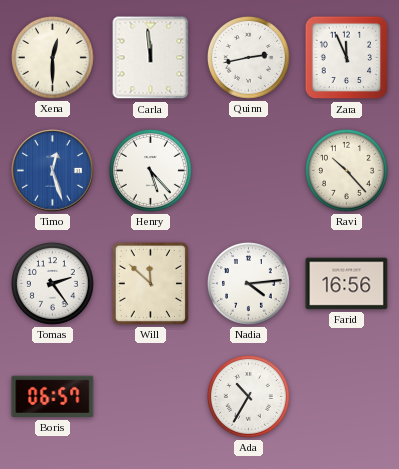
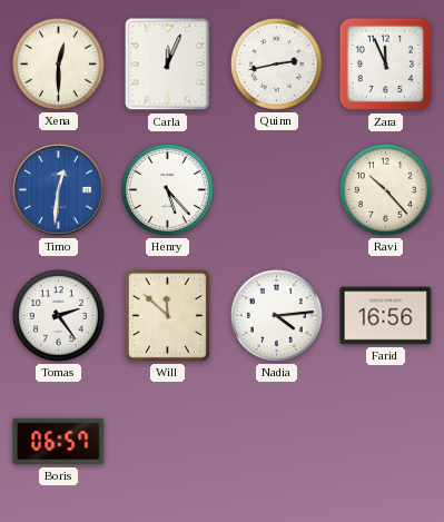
Carla: 11:59 -> 12:04
Timo: 12:27 -> 12:31
Ada: 10:35 -> none
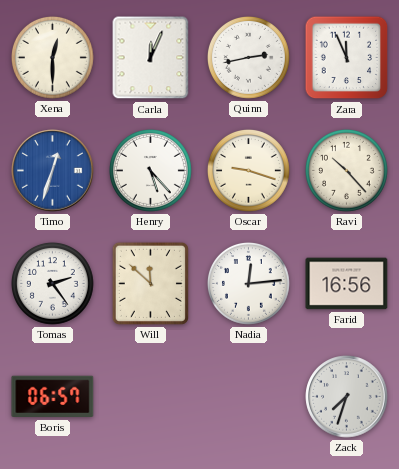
Timo: 12:31 -> 12:33
Oscar: none -> 9:18
Nadia: 4:14 -> 12:14
Zack: none -> 7:33
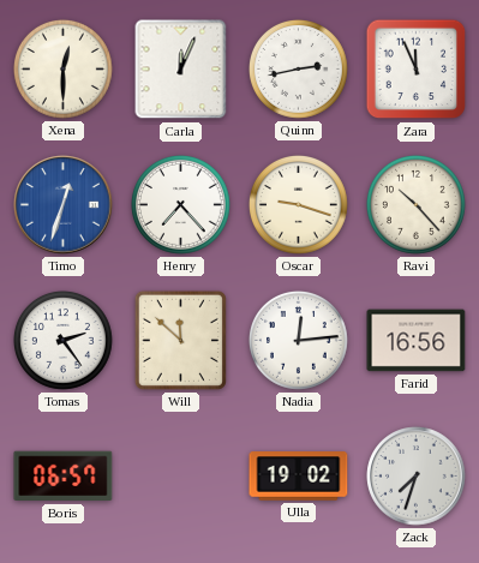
Henry: 5:23 -> 7:23
Ulla: none -> 19:02
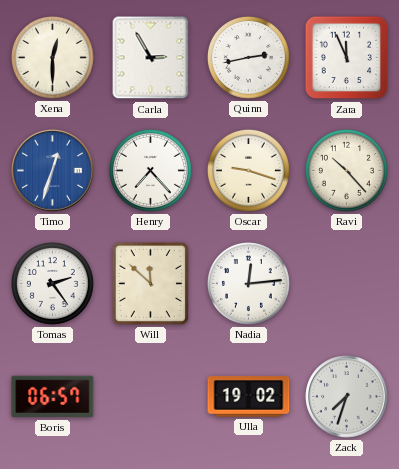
Carla: 12:04 -> 2:55
Farid: 16:56 -> none
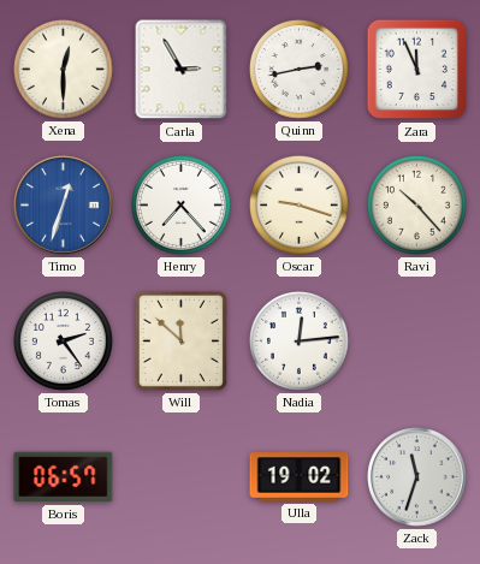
Zack: 7:33 -> 11:33
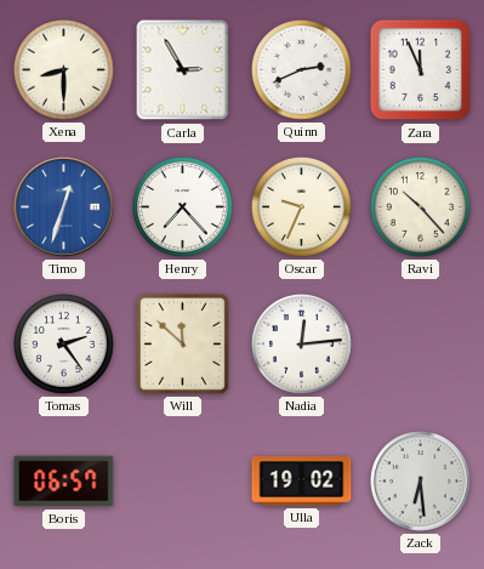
Xena: 12:30 -> 8:30
Quinn: 2:43 -> 2:41
Oscar: 9:18 -> 9:34
Zack: 11:33 -> 6:29
